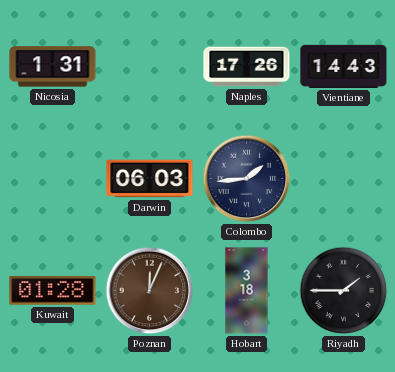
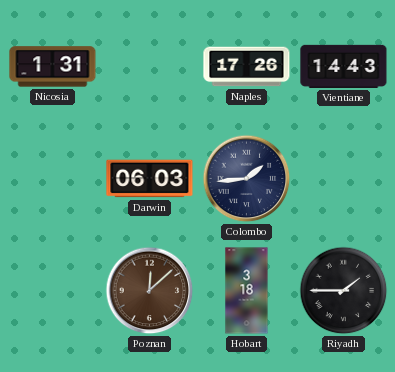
Kuwait: 01:28 -> none
Poznan: 12:04 -> 12:08
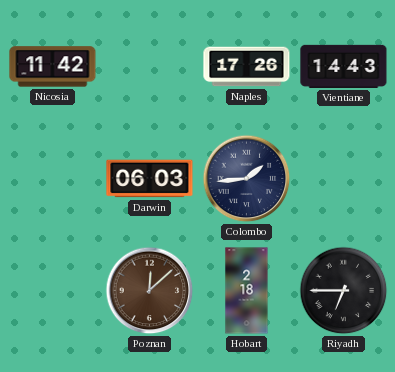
Nicosia: 1:31 -> 11:42
Hobart: 3:18 -> 2:18
Riyadh: 1:45 -> 6:45
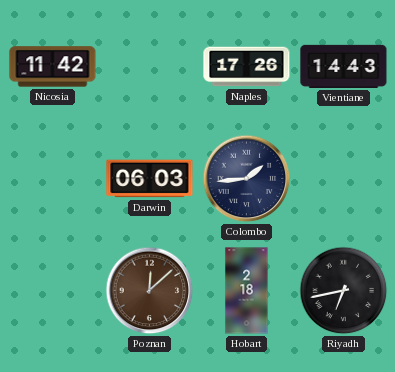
Riyadh: 6:45 -> 6:43
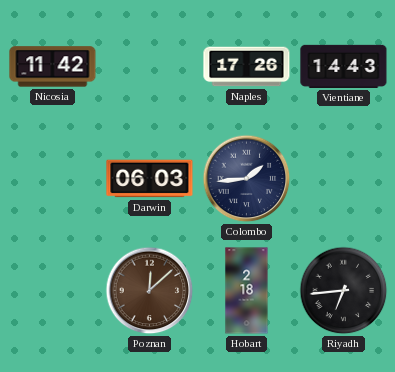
Riyadh: 6:43 -> 6:44
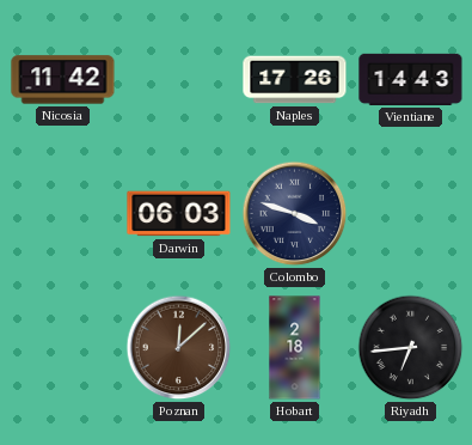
Colombo: 1:44 -> 3:48
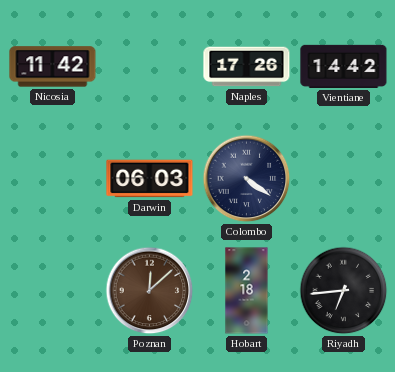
Vientiane: 14:43 -> 14:42
Colombo: 3:48 -> 4:21
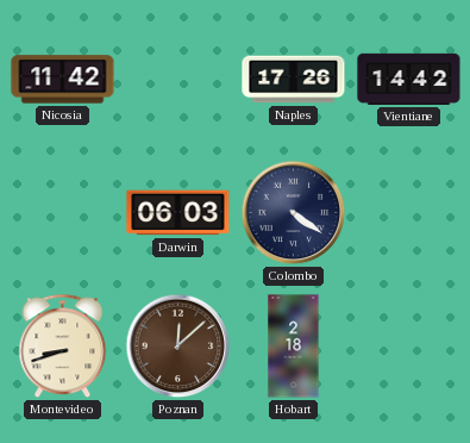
Montevideo: none -> 8:42
Riyadh: 6:44 -> none
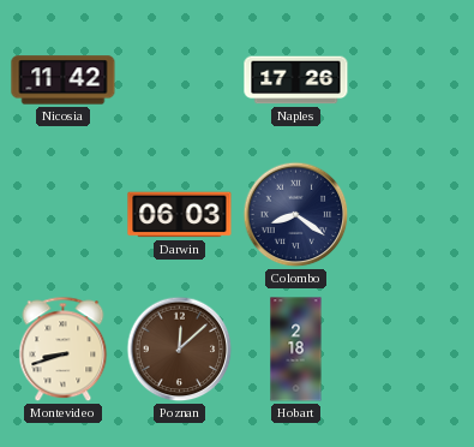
Vientiane: 14:42 -> none
Colombo: 4:21 -> 8:21
